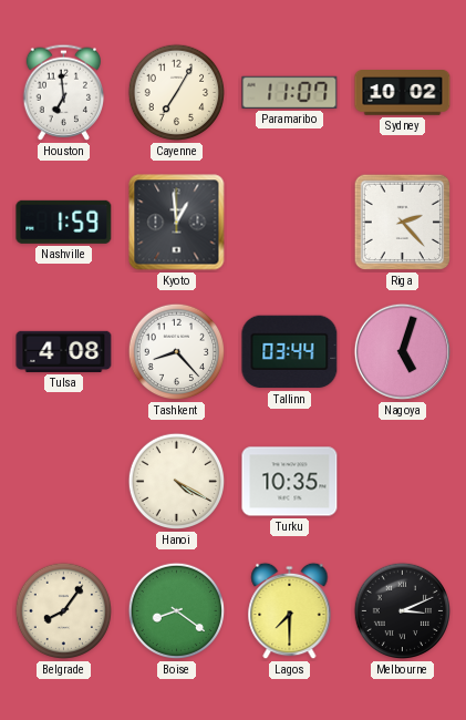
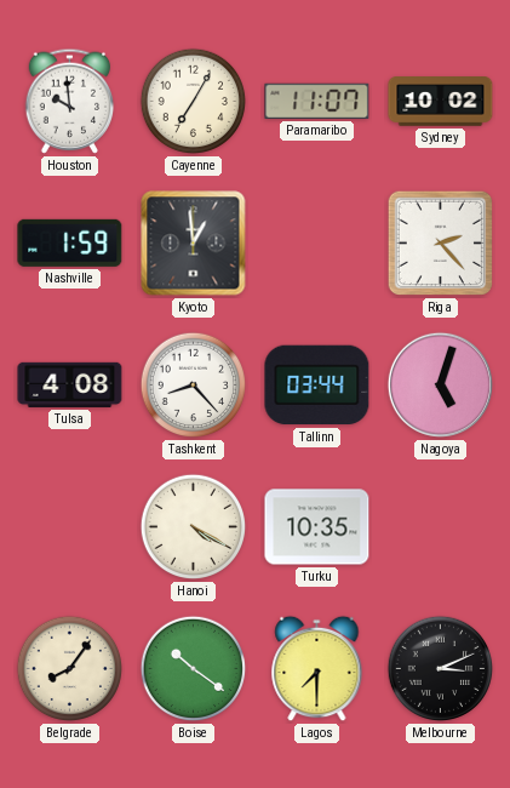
Houston: 6:59 -> 9:59
Boise: 8:21 -> 10:21
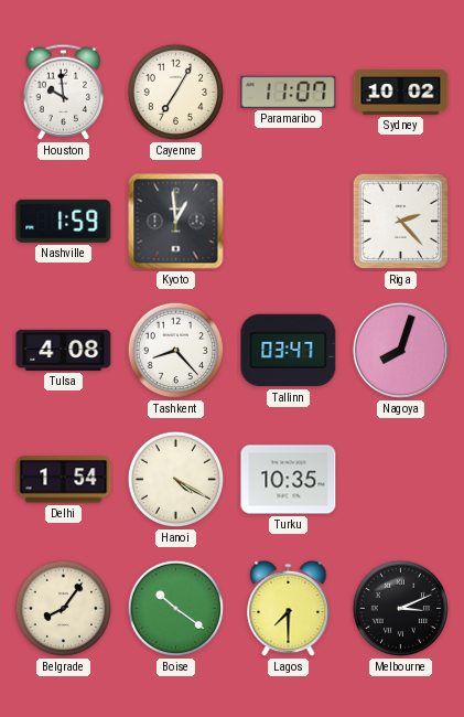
Tallinn: 03:44 -> 03:47
Nagoya: 5:03 -> 8:03
Delhi: none -> 1:54
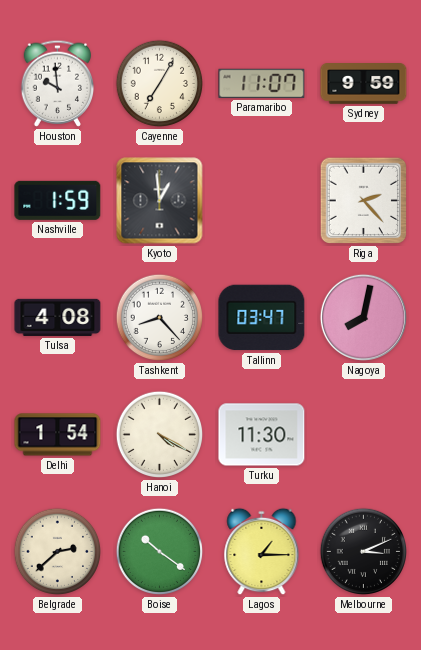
Sydney: 10:02 -> 9:59
Nagoya: 8:03 -> 8:02
Turku: 10:35 -> 11:30
Belgrade: 8:06 -> 2:38
Lagos: 7:30 -> 1:15
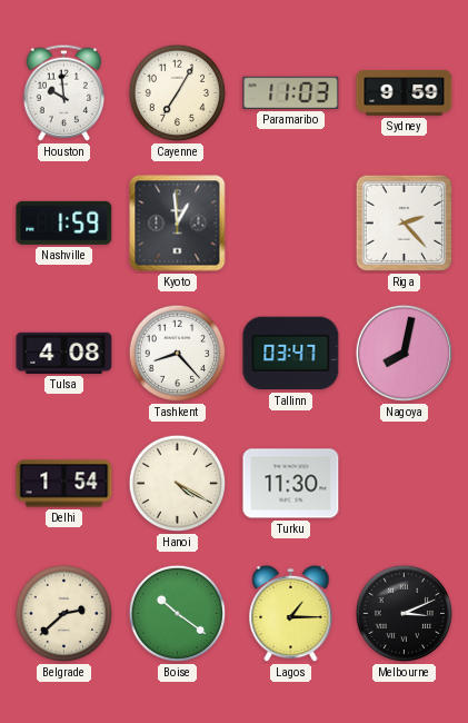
Paramaribo: 11:07 -> 11:03
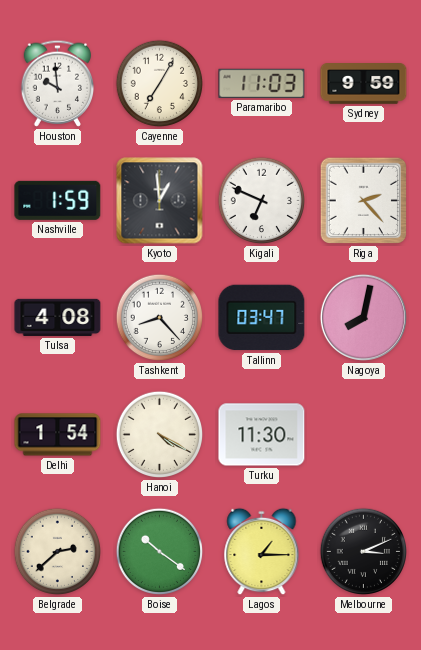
Kigali: none -> 6:49
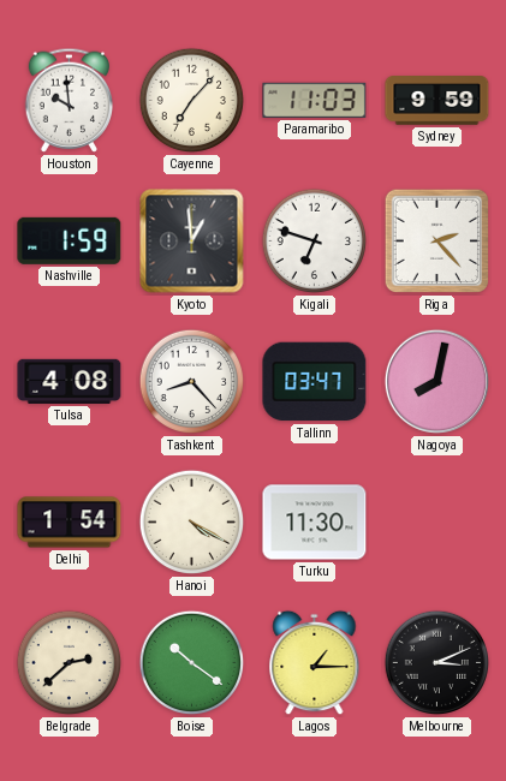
Cayenne: 7:05 -> 7:07
Kigali: 6:49 -> 6:48
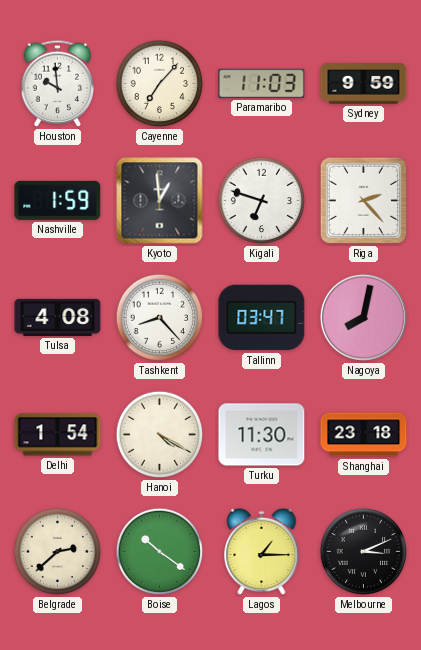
Shanghai: none -> 23:18
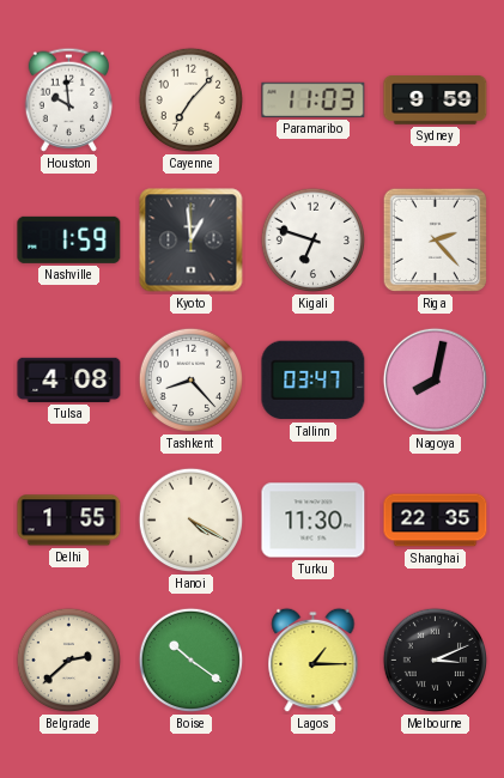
Delhi: 1:54 -> 1:55
Shanghai: 23:18 -> 22:35
